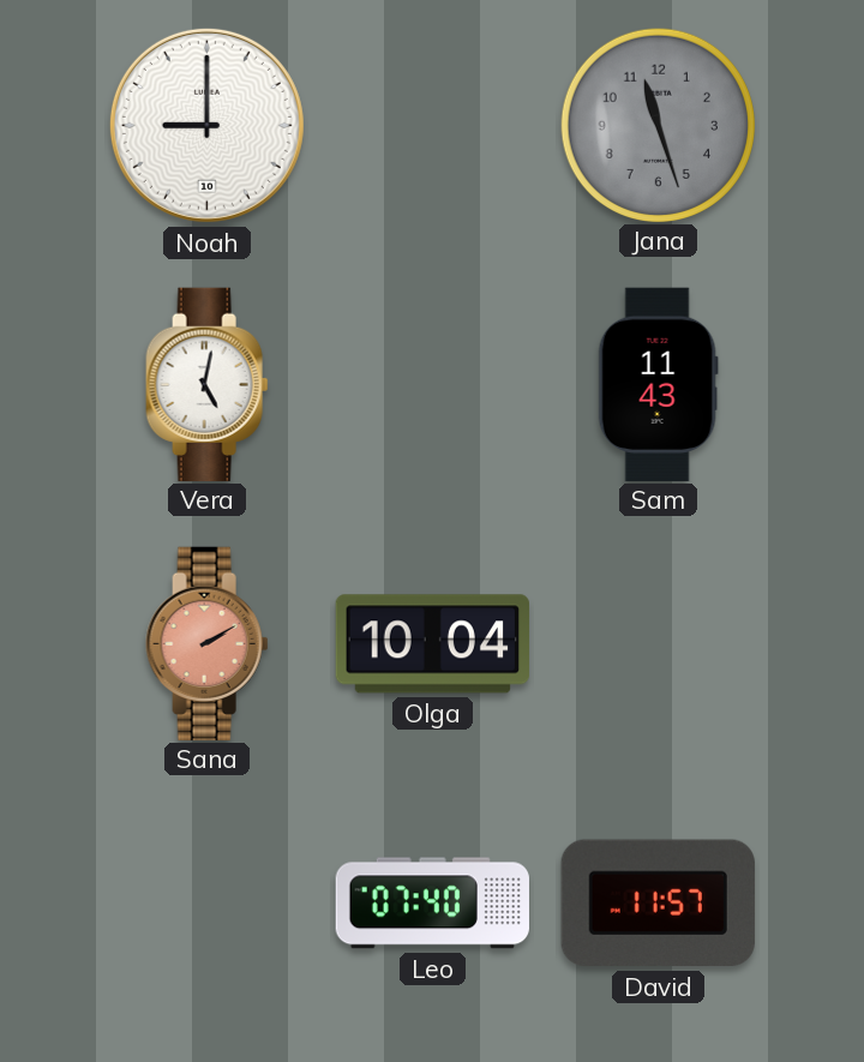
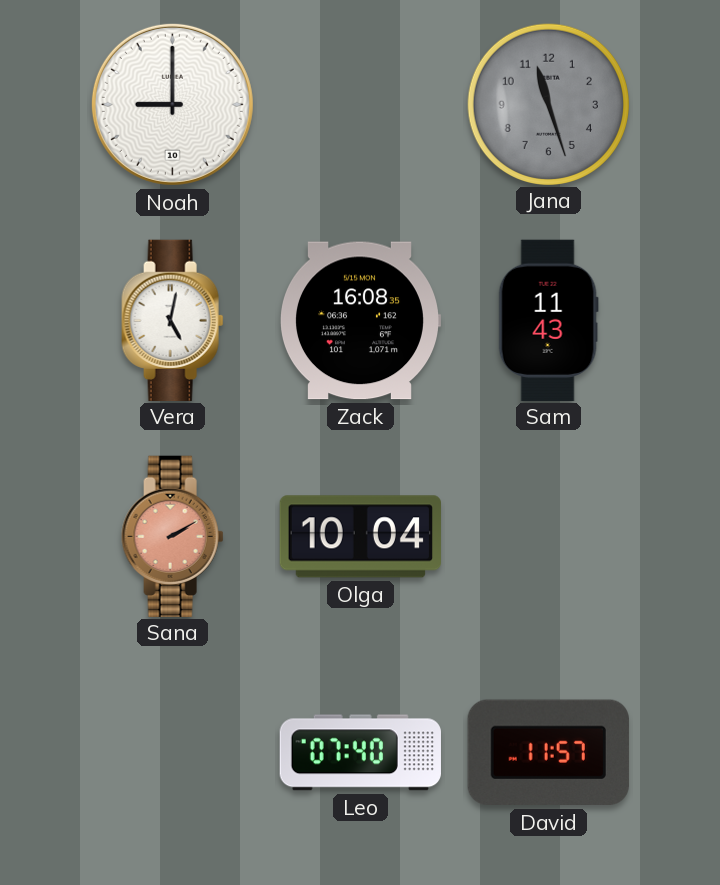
Zack: none -> 16:08
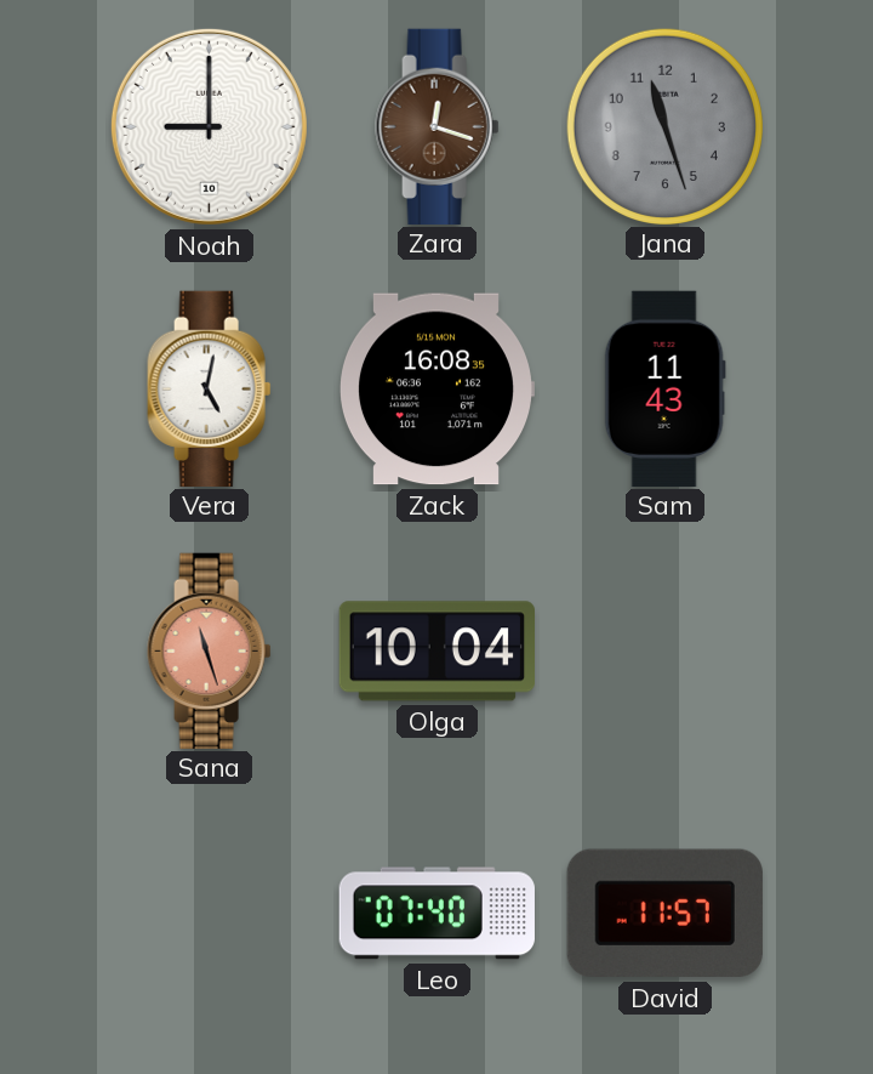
Zara: none -> 12:18
Sana: 2:10 -> 11:27
